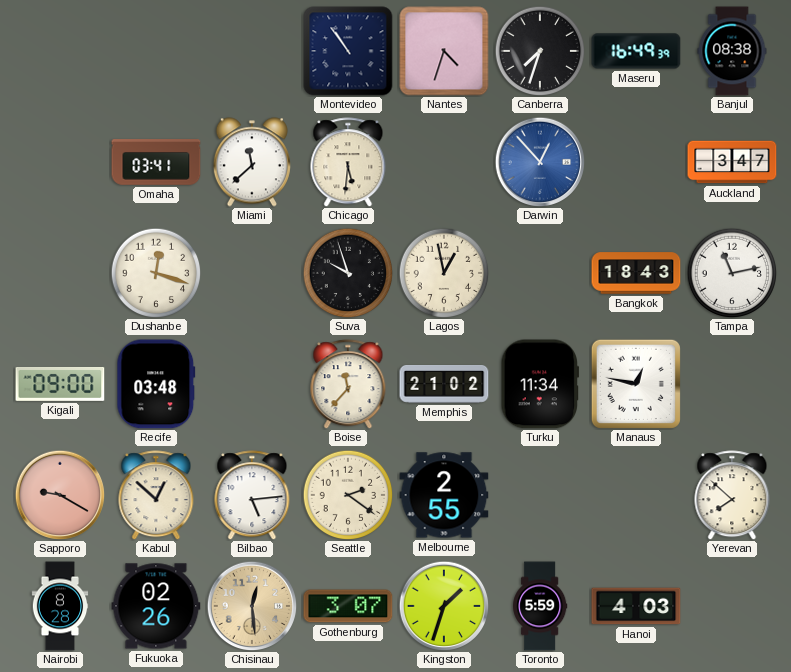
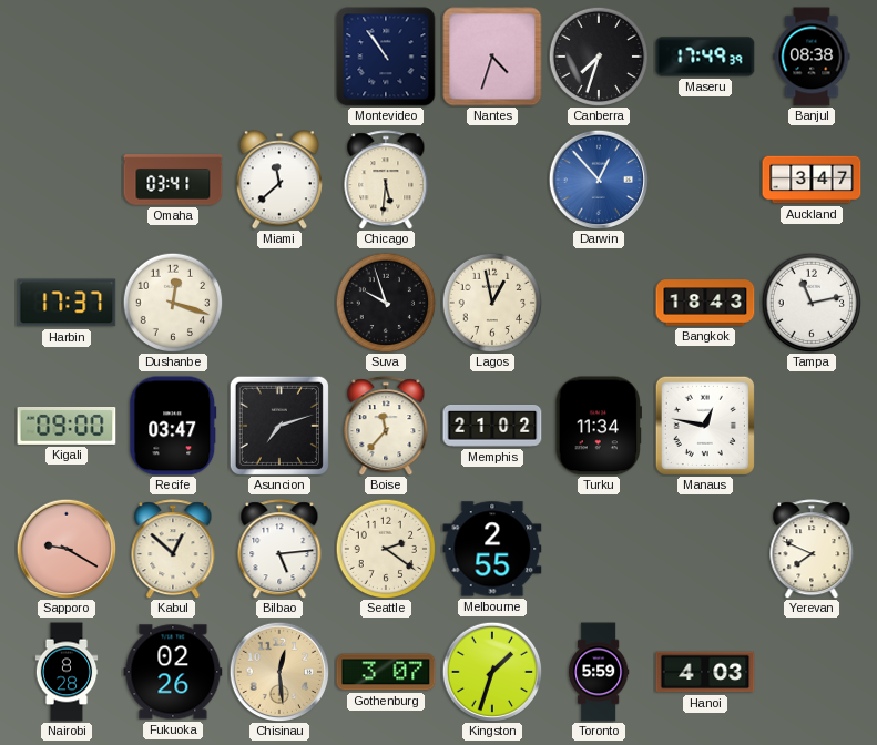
Maseru: 16:49 -> 17:49
Harbin: none -> 17:37
Recife: 03:48 -> 03:47
Asuncion: none -> 7:12
Yerevan: 7:52 -> 7:49
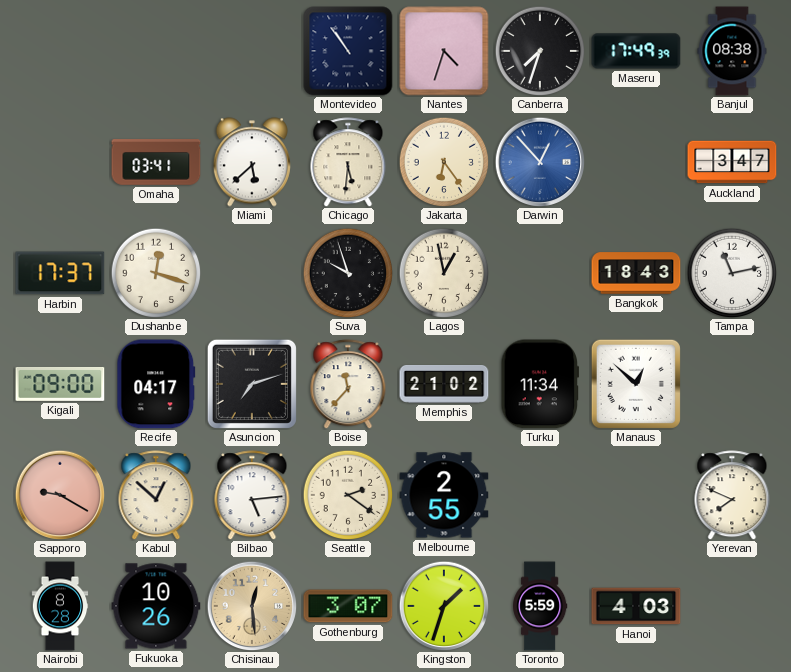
Miami: 11:38 -> 5:38
Jakarta: none -> 6:24
Recife: 03:47 -> 04:17
Manaus: 12:47 -> 12:52
Fukuoka: 02:26 -> 10:26
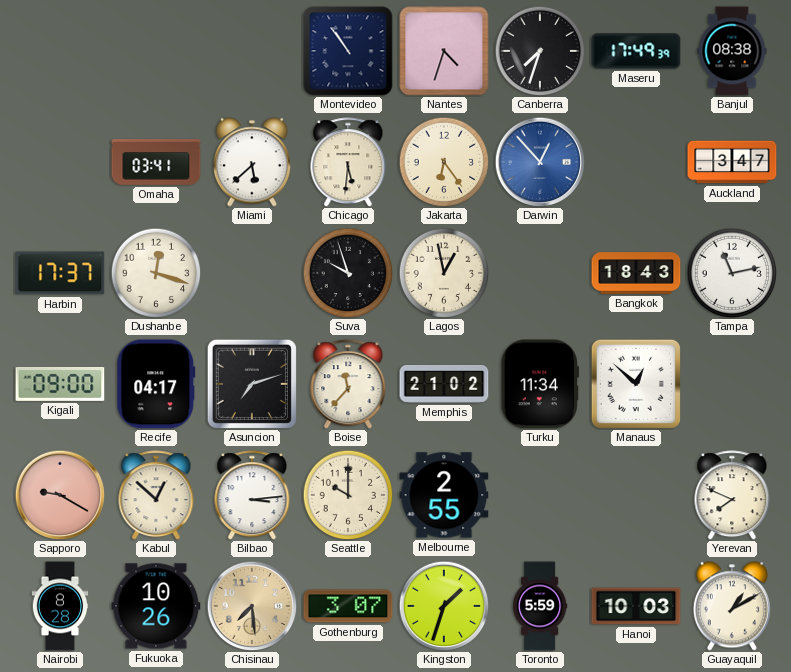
Bilbao: 5:14 -> 3:14
Seattle: 2:21 -> 10:00
Chisinau: 12:29 -> 7:29
Hanoi: 4:03 -> 10:03
Guayaquil: none -> 1:10
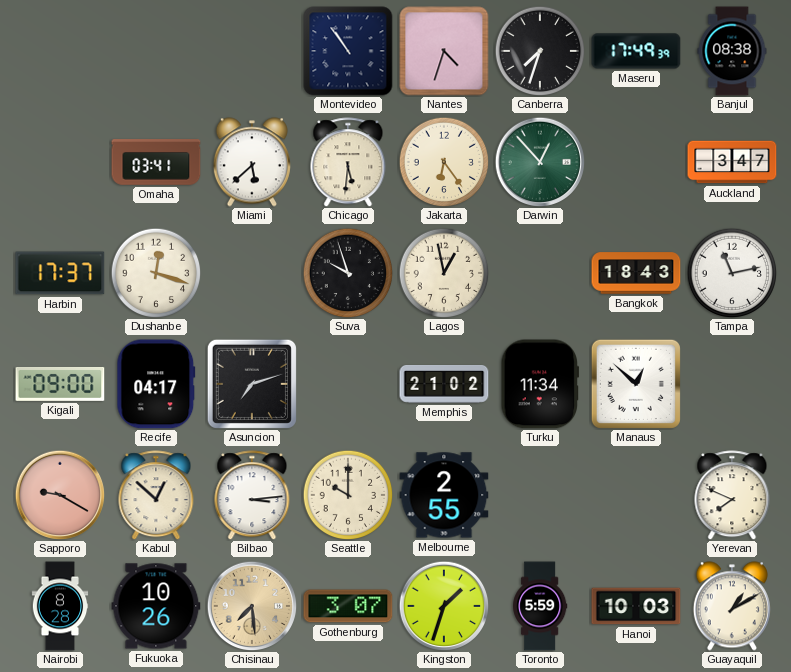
Darwin dial: blue -> green
Boise: 11:37 -> none
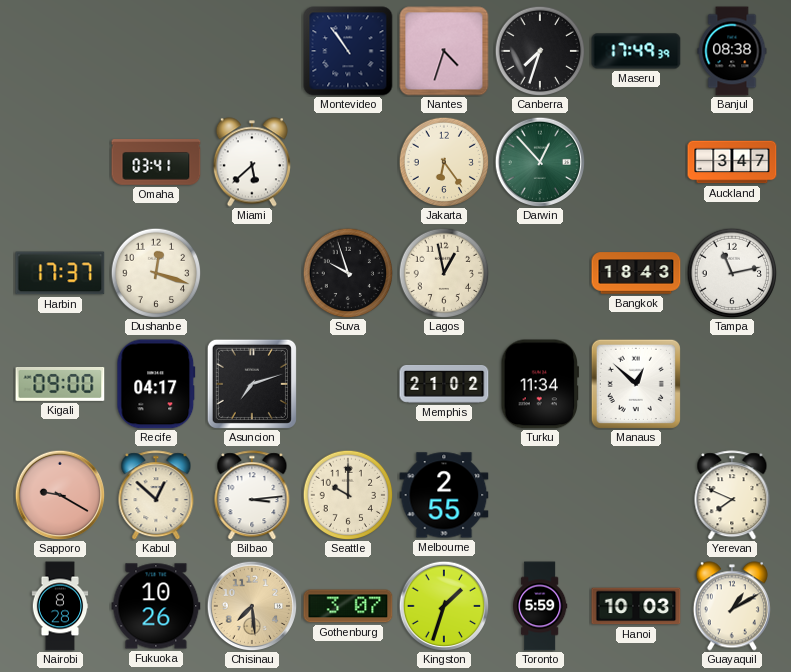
Chicago: 5:31 -> none
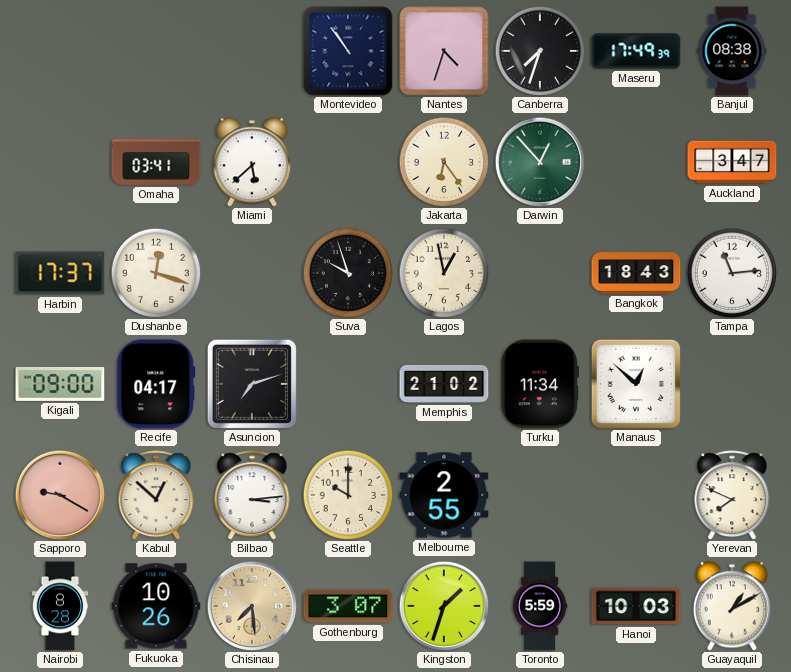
Tampa: 11:13 -> 11:14
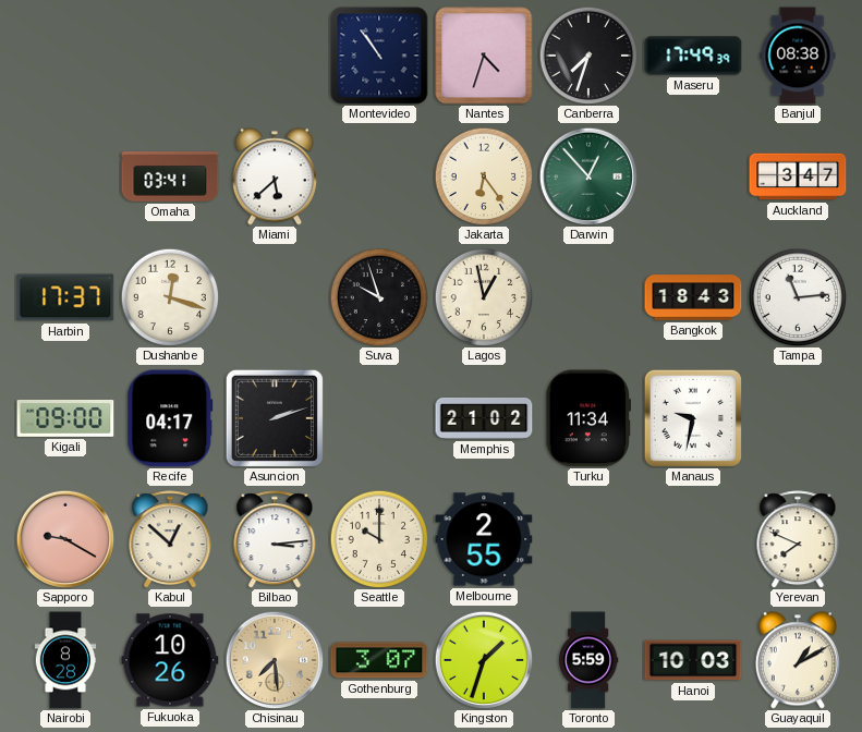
Asuncion: 7:12 -> 2:12
Manaus: 12:52 -> 9:32
